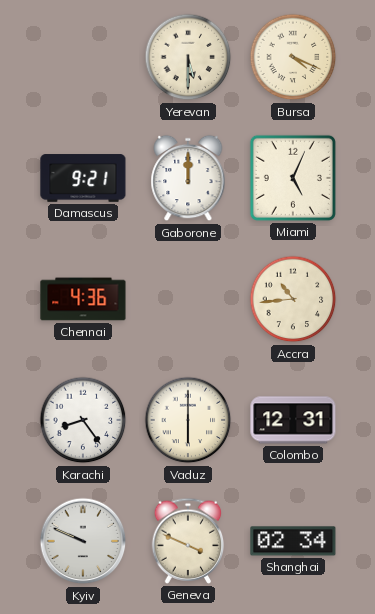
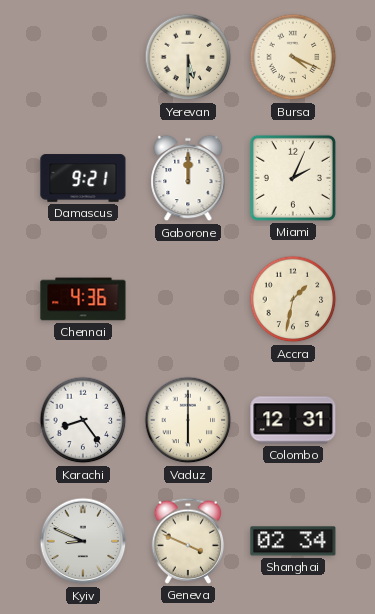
Miami: 5:04 -> 2:04
Accra: 10:44 -> 1:32
Kyiv: 9:49 -> 8:49
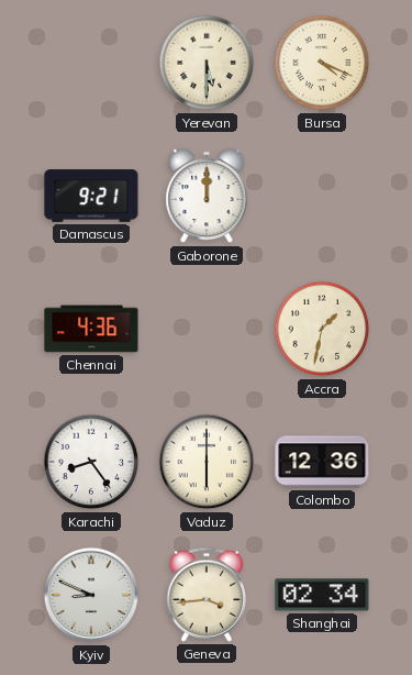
Miami: 2:04 -> none
Colombo: 12:31 -> 12:36
Geneva: 3:49 -> 3:44
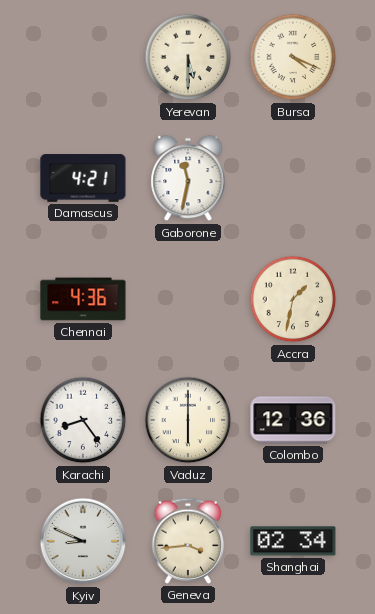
Damascus: 9:21 -> 4:21
Gaborone: 12:00 -> 11:32
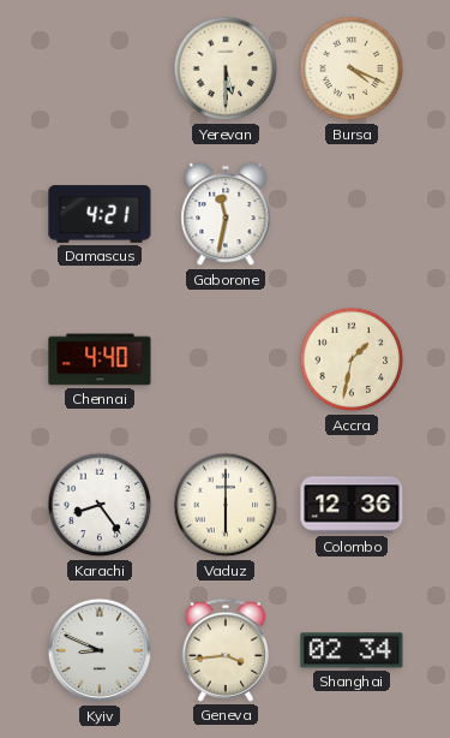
Chennai: 4:36 -> 4:40
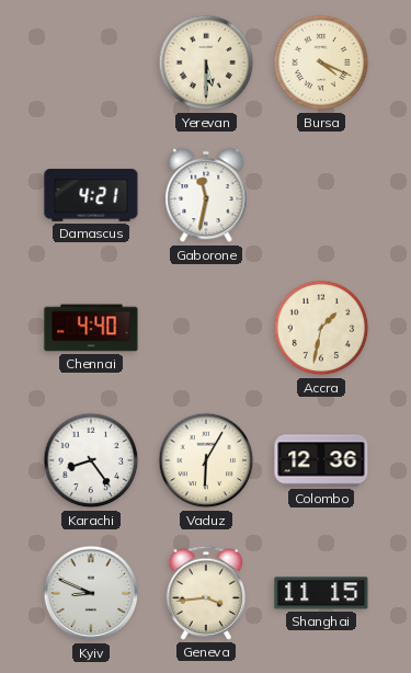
Vaduz: 6:00 -> 6:05
Shanghai: 02:34 -> 11:15
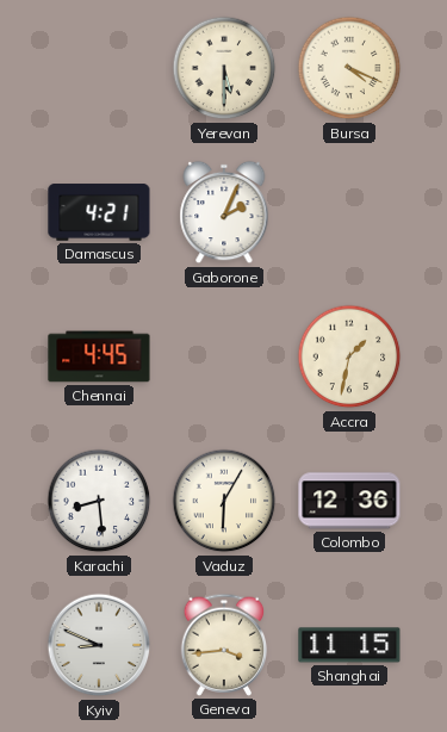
Gaborone: 11:32 -> 2:04
Chennai: 4:40 -> 4:45
Karachi: 8:24 -> 8:29
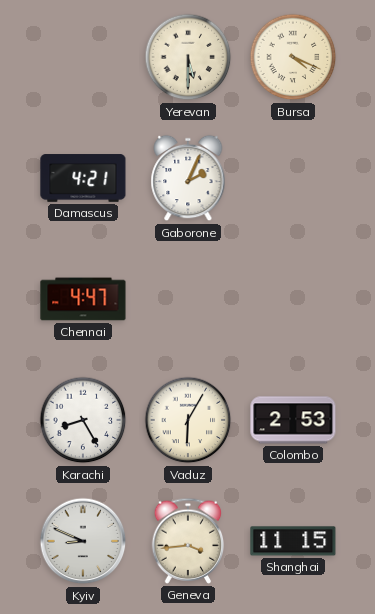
Chennai: 4:45 -> 4:47
Accra: 1:32 -> none
Karachi: 8:29 -> 8:25
Colombo: 12:36 -> 2:53
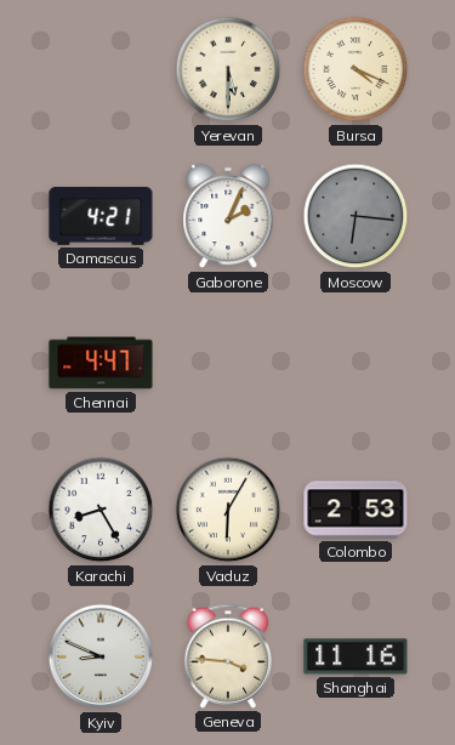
Moscow: none -> 6:16
Geneva: 3:44 -> 3:46
Shanghai: 11:15 -> 11:16
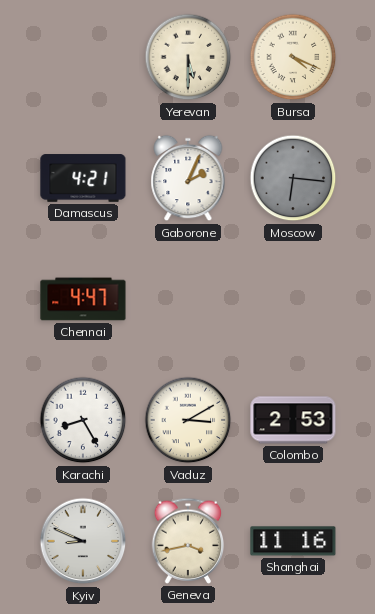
Vaduz: 6:05 -> 3:10
Geneva: 3:46 -> 3:43
